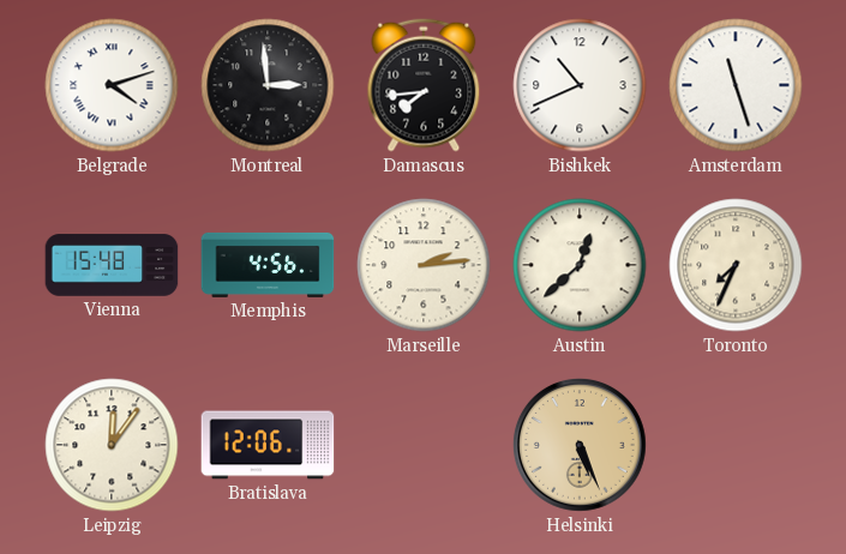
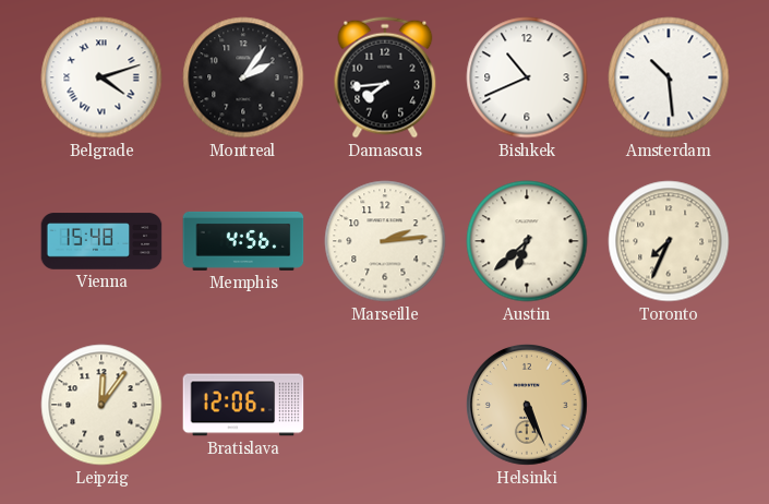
Montreal: 2:59 -> 2:06
Amsterdam: 11:27 -> 10:29
Austin: 12:38 -> 6:38
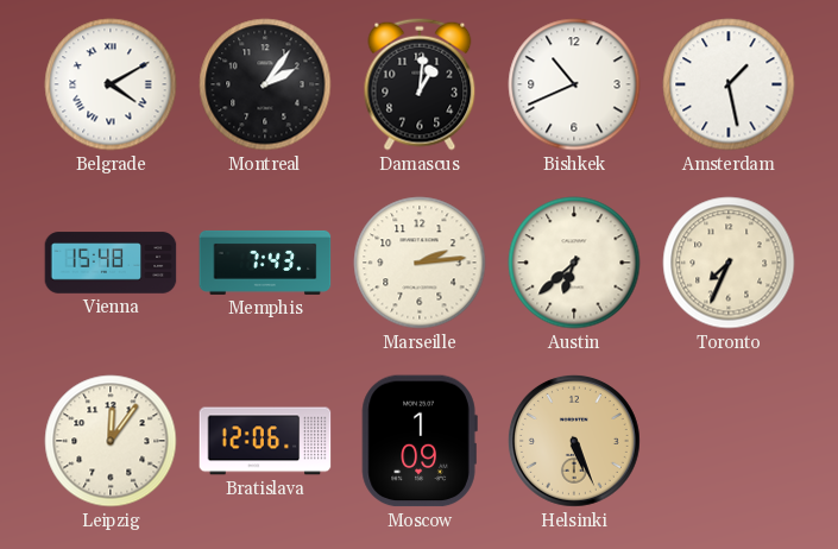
Belgrade: 4:12 -> 4:10
Damascus: 7:44 -> 1:01
Amsterdam: 10:29 -> 1:28
Memphis: 4:56 -> 7:43
Moscow: none -> 1:09
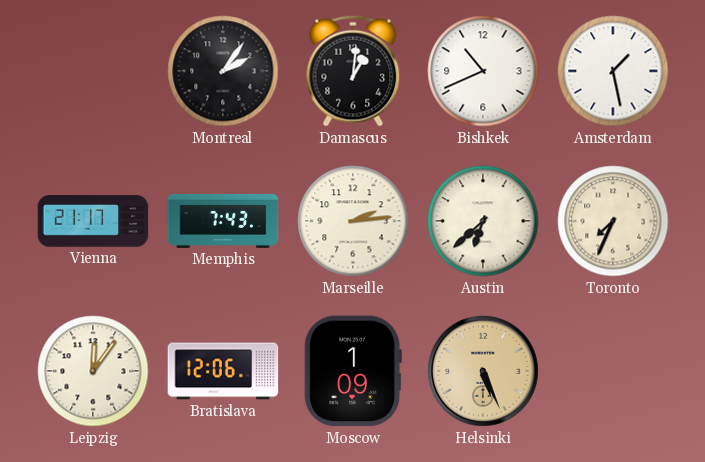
Belgrade: 4:10 -> none
Vienna: 15:48 -> 21:17
